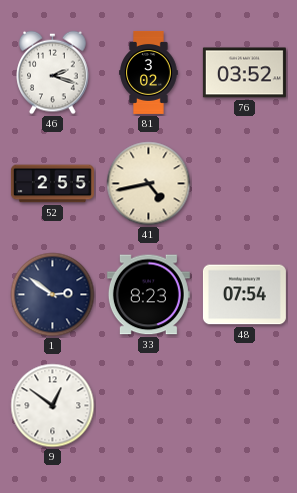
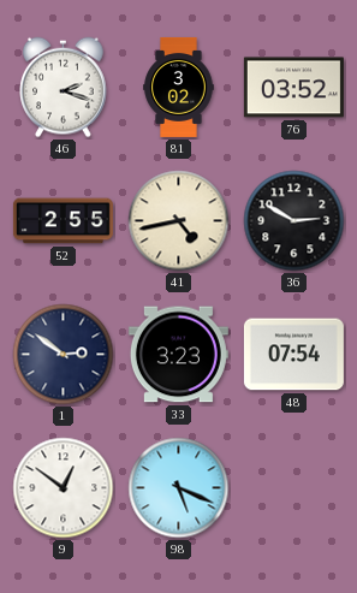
36: none -> 2:50
33: 8:23 -> 3:23
98: none -> 5:19
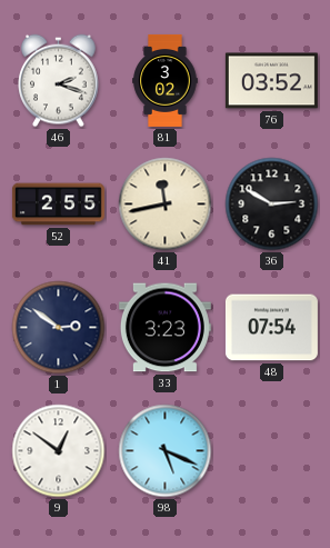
41: 4:43 -> 11:43
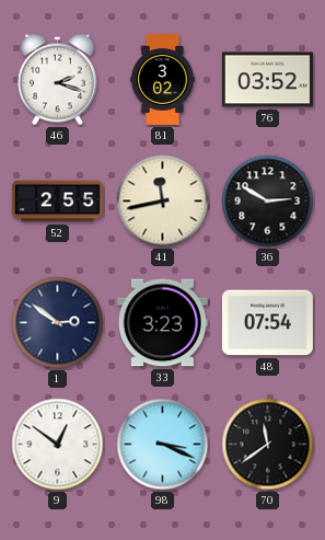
98: 5:19 -> 3:19
70: none -> 11:39
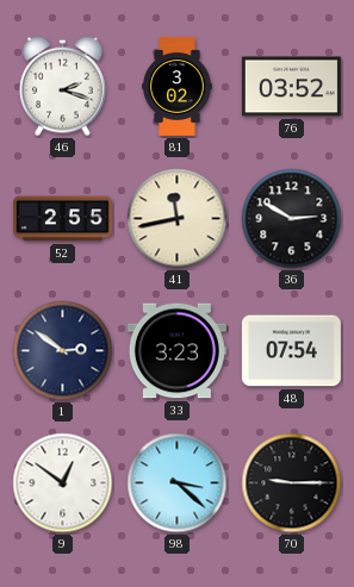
98: 3:19 -> 3:22
70: 11:39 -> 9:15
